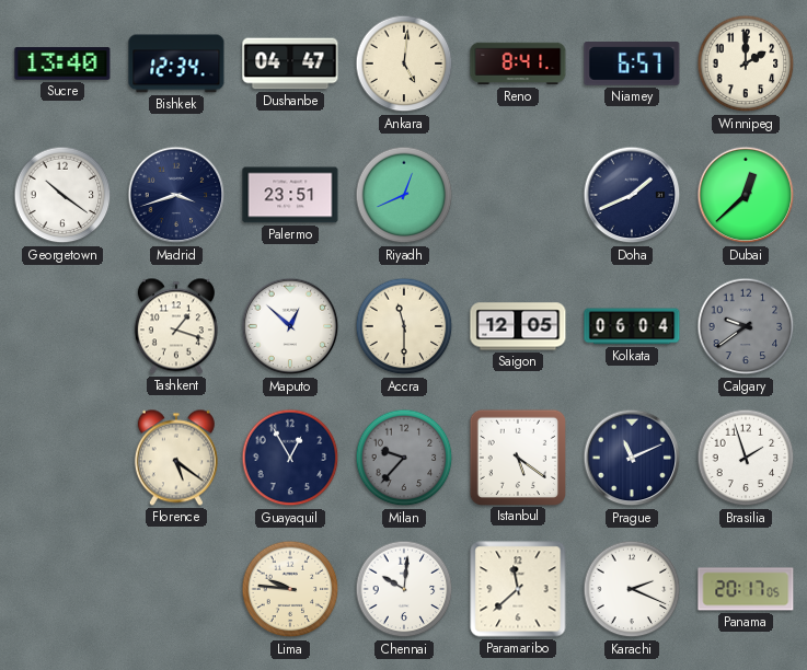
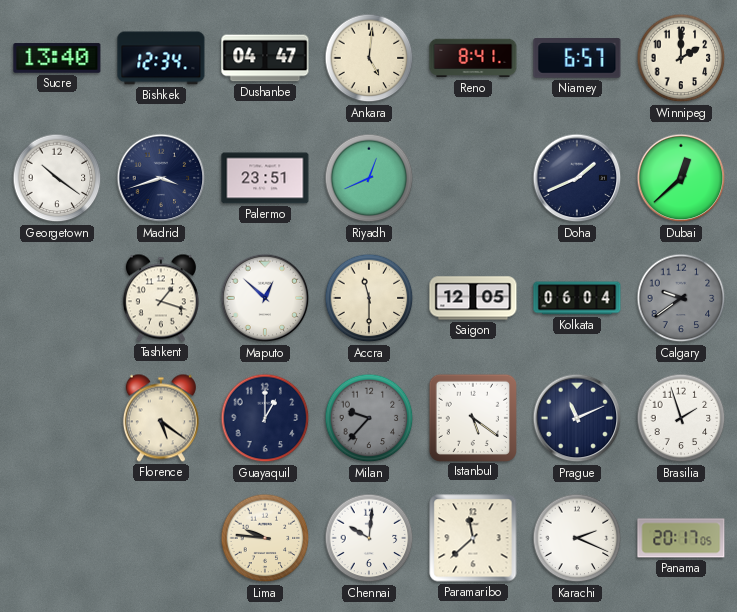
Guayaquil: 12:55 -> 1:00
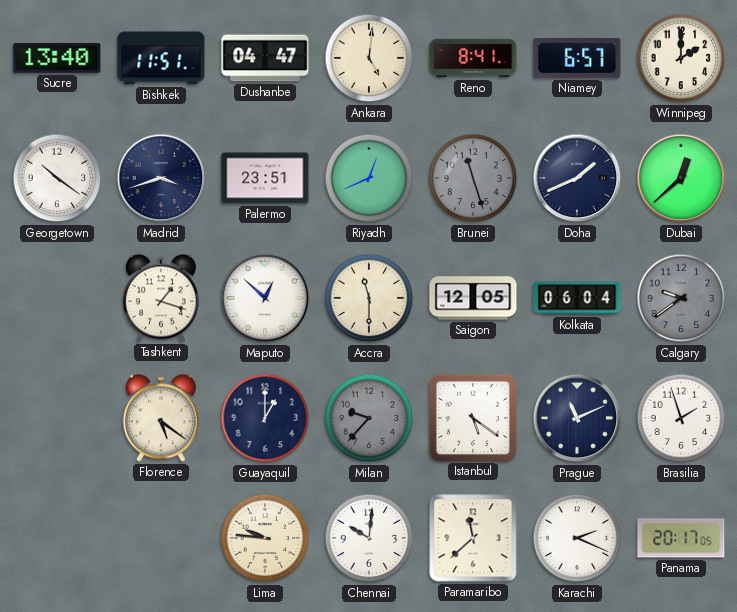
Bishkek: 12:34 -> 11:51
Brunei: none -> 11:27
